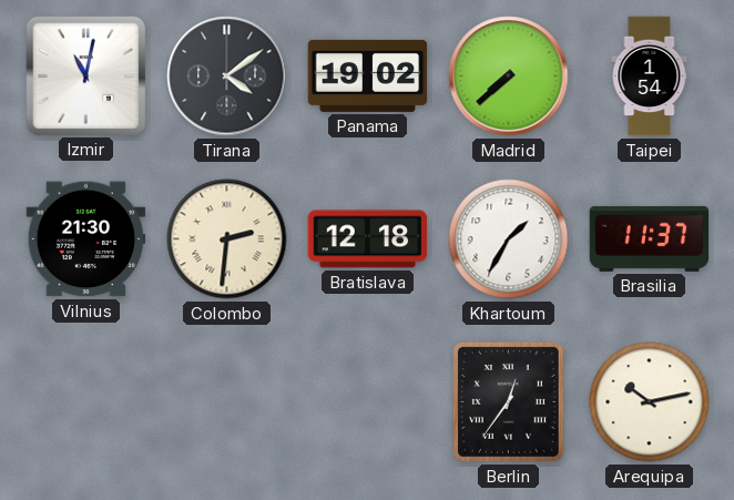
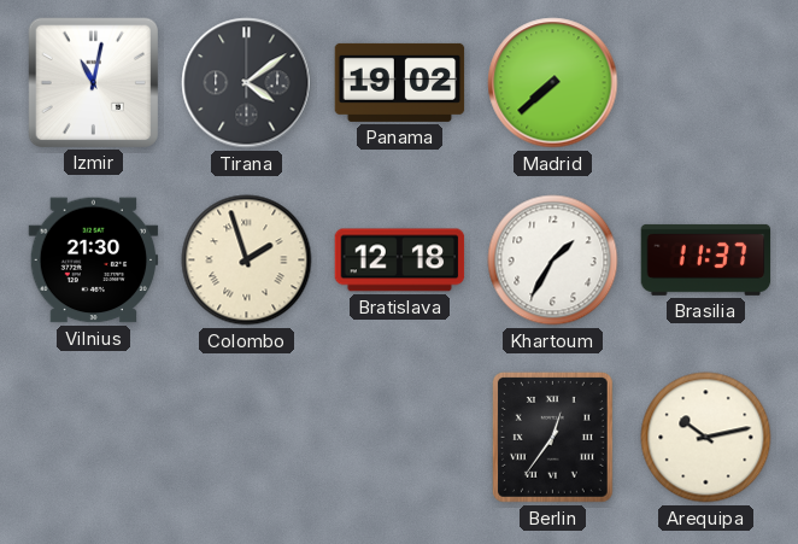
Taipei: 1:54 -> none
Colombo: 2:31 -> 1:57
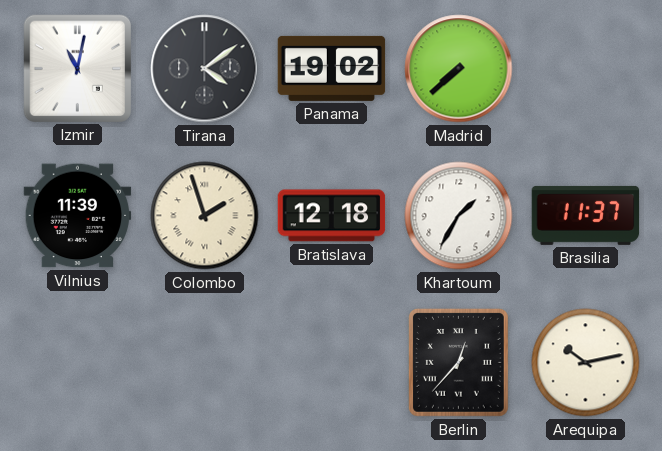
Vilnius: 21:30 -> 11:39
Berlin: 12:36 -> 12:37
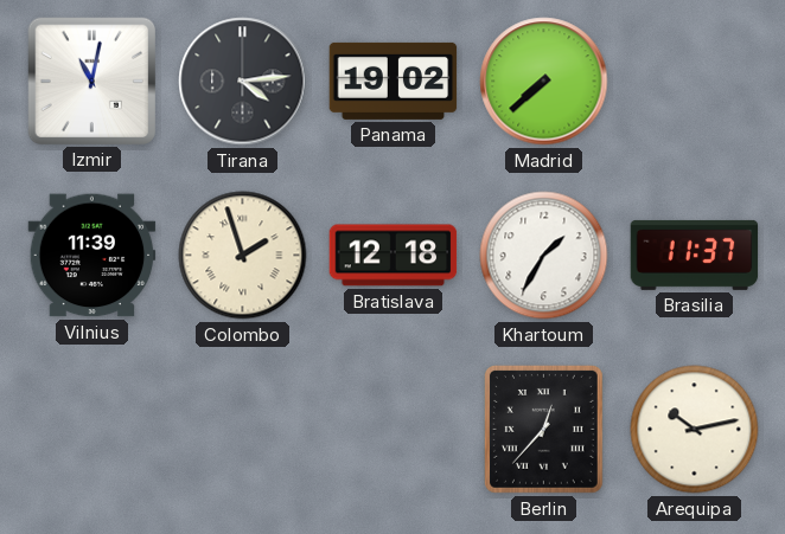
Tirana: 4:09 -> 4:14
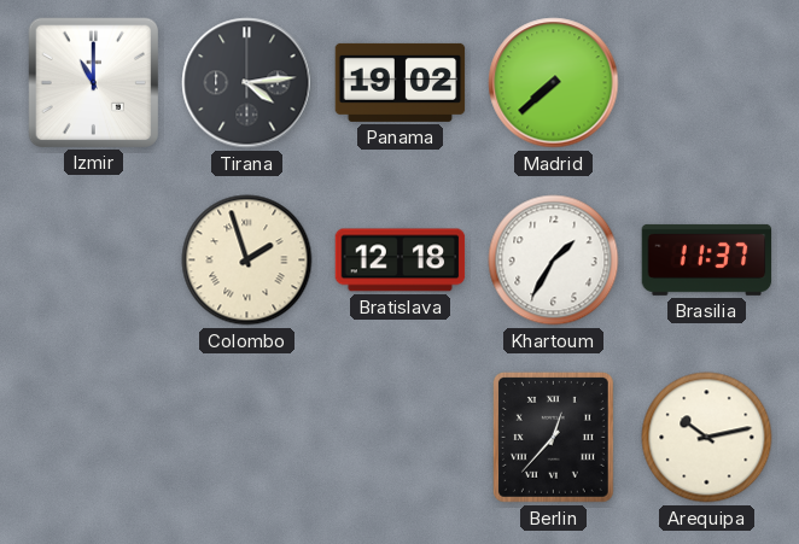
Izmir: 11:02 -> 11:00
Vilnius: 11:39 -> none
